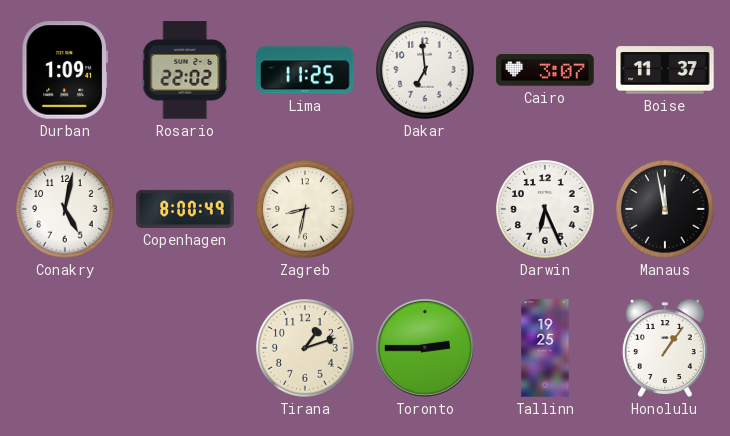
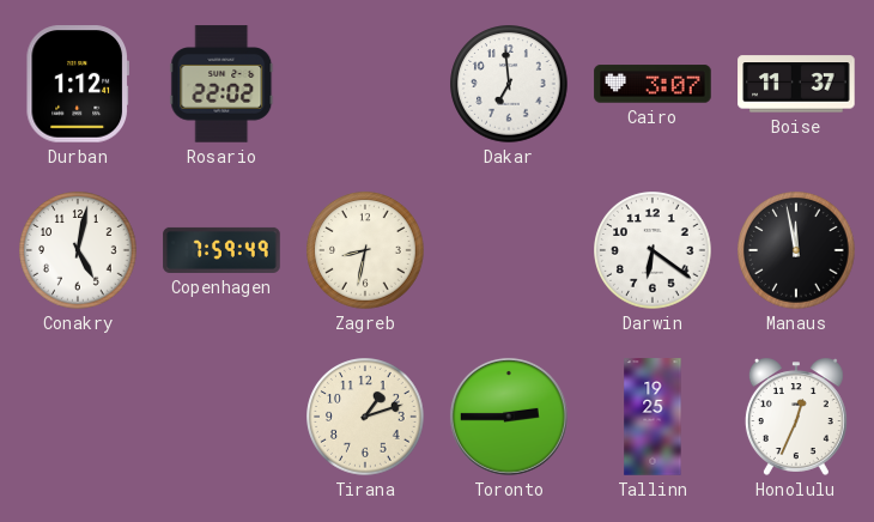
Durban: 1:09 -> 1:12
Lima: 11:25 -> none
Copenhagen: 8:00 -> 7:59
Darwin: 6:26 -> 6:21
Honolulu: 1:06 -> 12:34
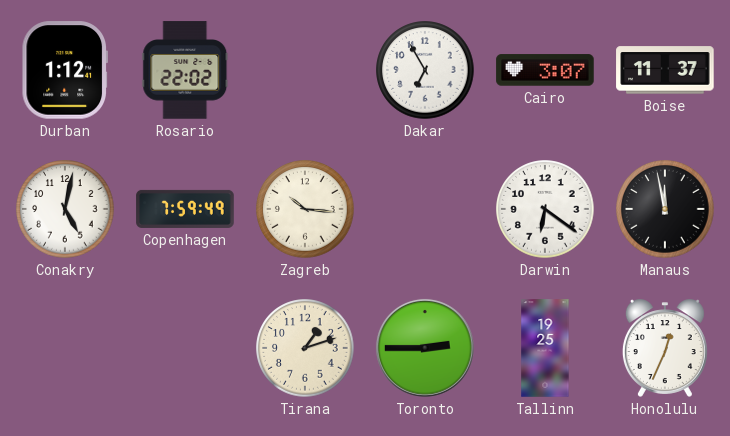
Dakar: 6:59 -> 6:55
Zagreb: 8:32 -> 10:16
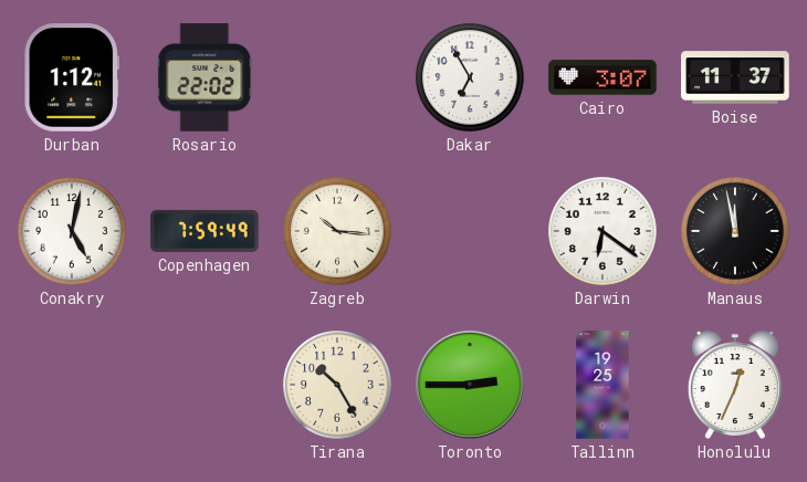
Tirana: 1:12 -> 10:25
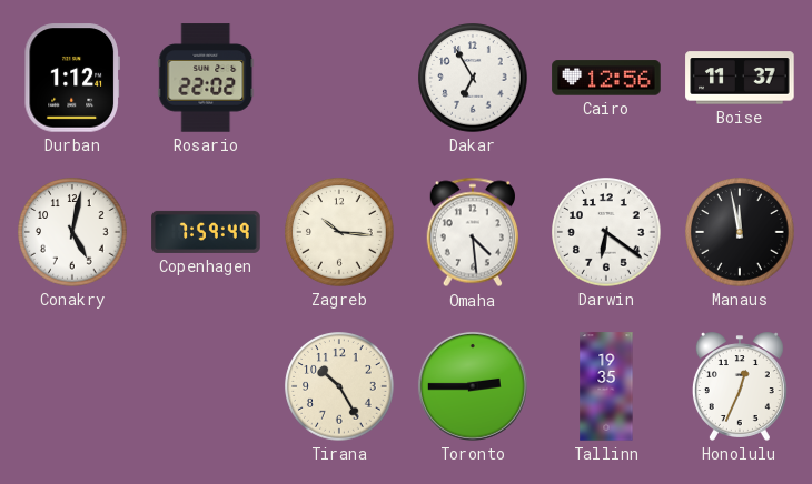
Cairo: 3:07 -> 12:56
Omaha: none -> 4:29
Tallinn: 19:25 -> 19:35
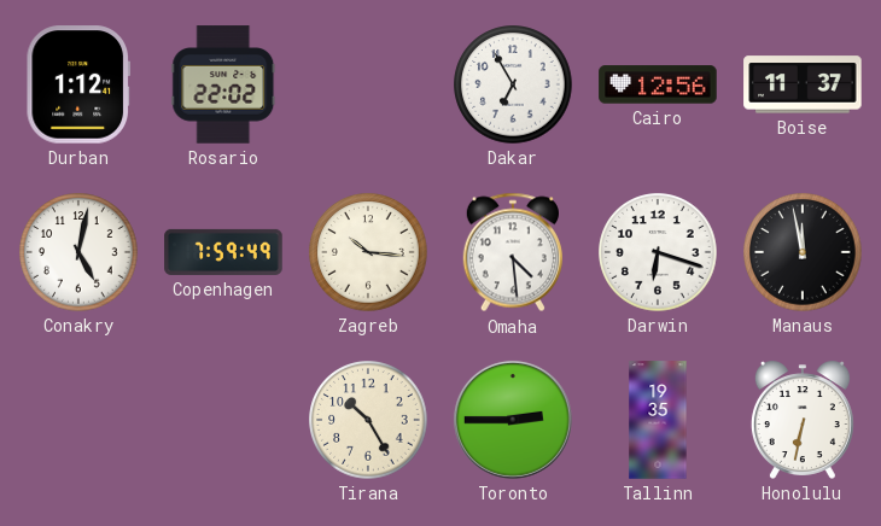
Darwin: 6:21 -> 6:18
Honolulu: 12:34 -> 6:32
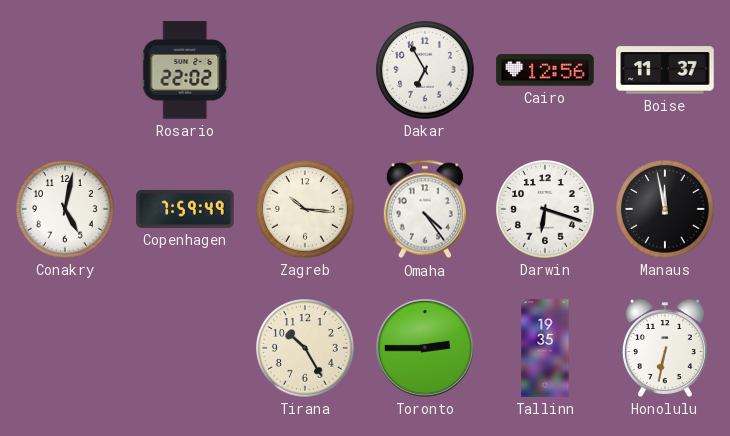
Durban: 1:12 -> none
Omaha: 4:29 -> 4:24
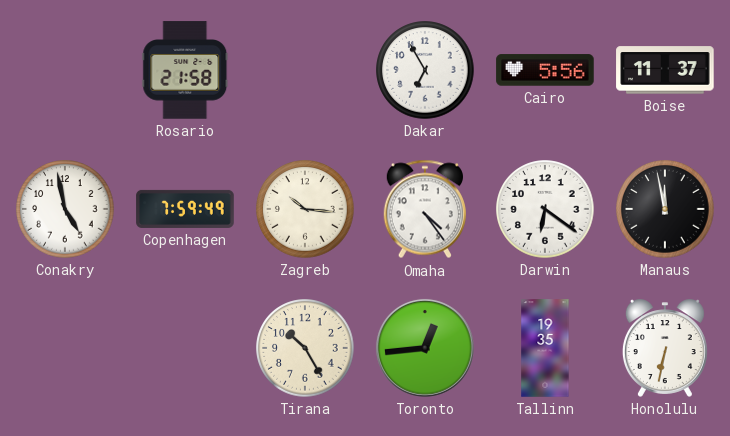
Rosario: 22:02 -> 21:58
Cairo: 12:56 -> 5:56
Conakry: 5:02 -> 4:58
Darwin: 6:18 -> 6:21
Toronto: 2:45 -> 12:44
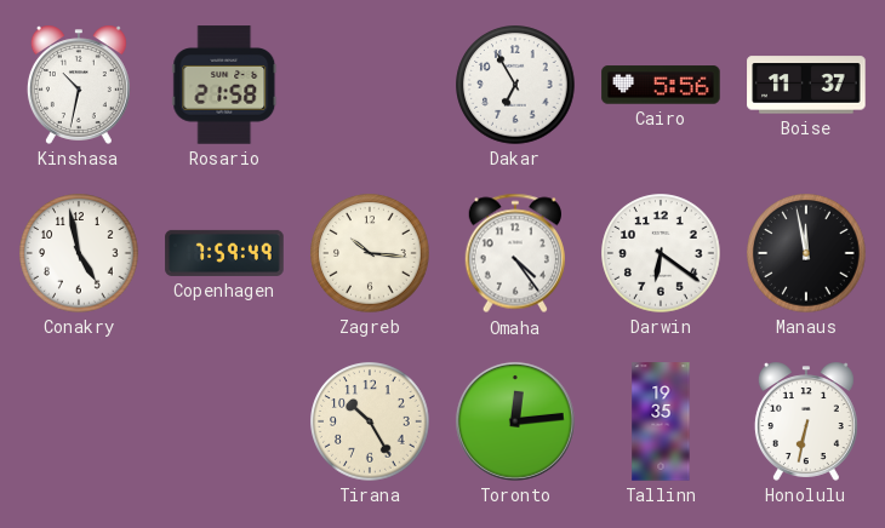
Kinshasa: none -> 10:32
Toronto: 12:44 -> 12:14
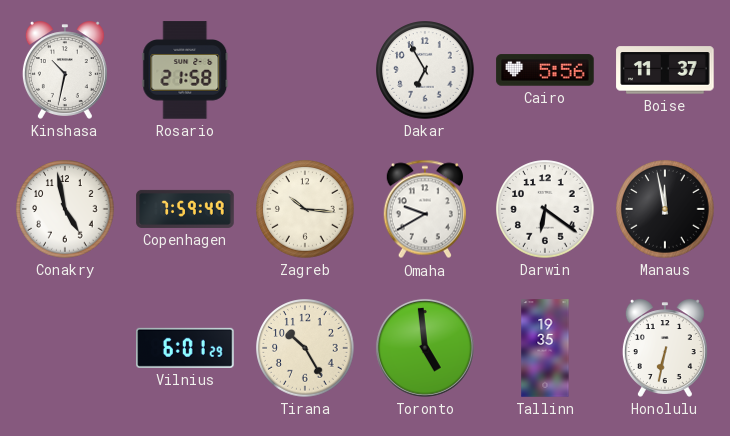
Omaha: 4:24 -> 9:40
Vilnius: none -> 6:01
Toronto: 12:14 -> 4:59
